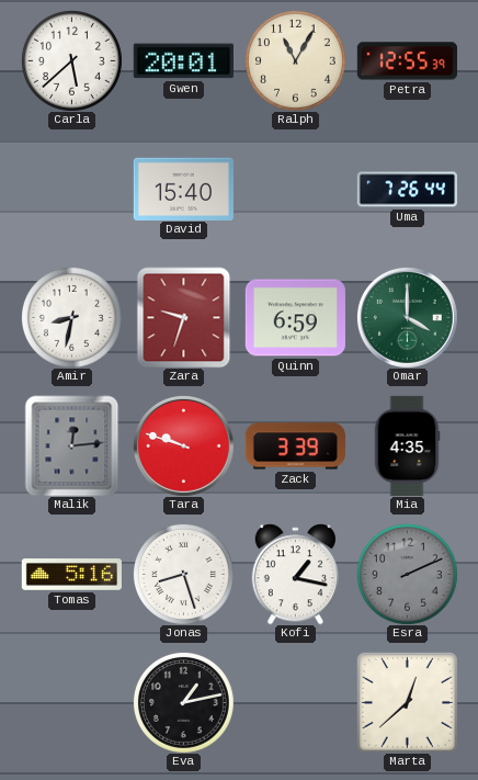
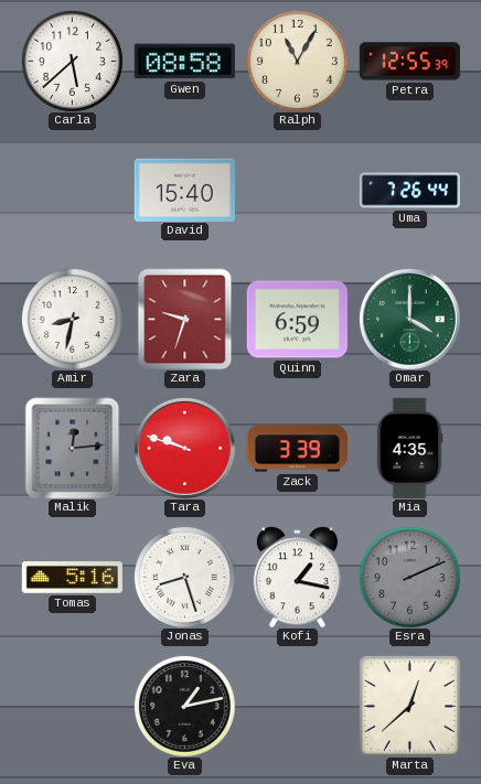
Gwen: 20:01 -> 08:58
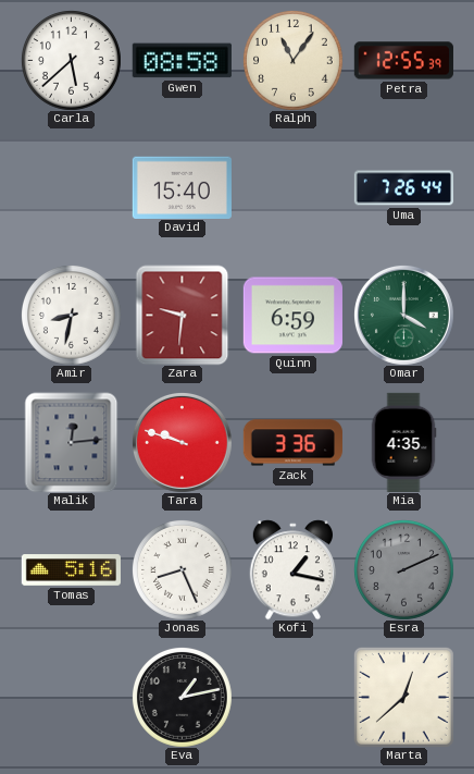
Ralph: 11:05 -> 11:06
Zara: 9:33 -> 9:31
Zack: 3:39 -> 3:36
Jonas: 8:27 -> 8:26
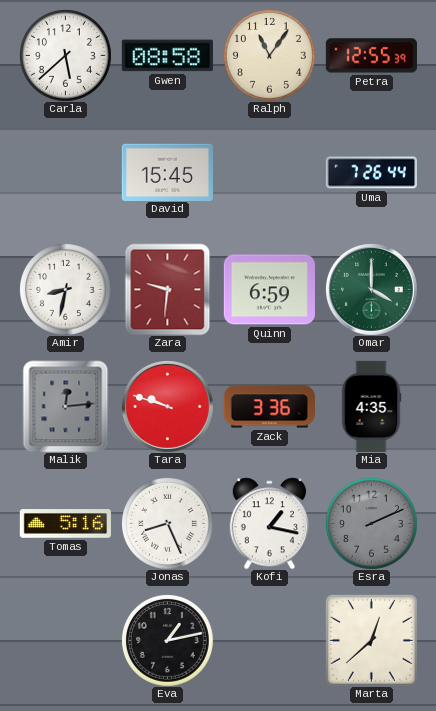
David: 15:40 -> 15:45
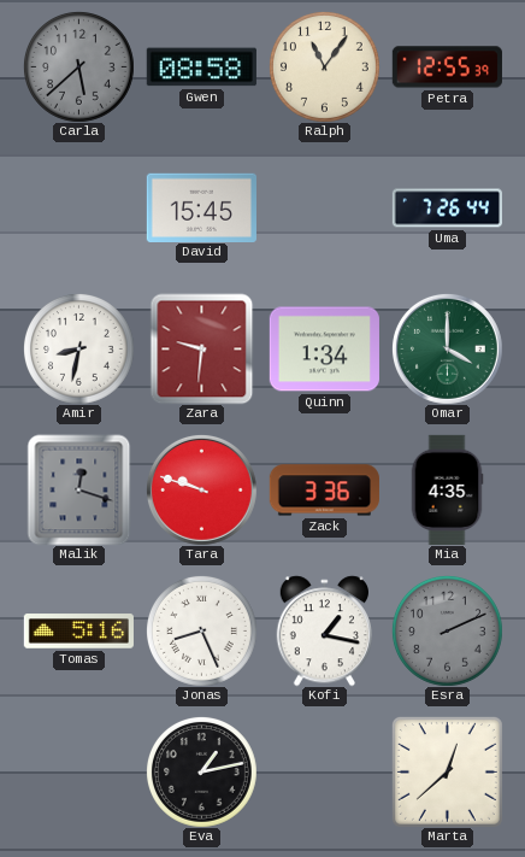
Carla dial: white -> grey
Quinn: 6:59 -> 1:34
Malik: 12:14 -> 12:18
